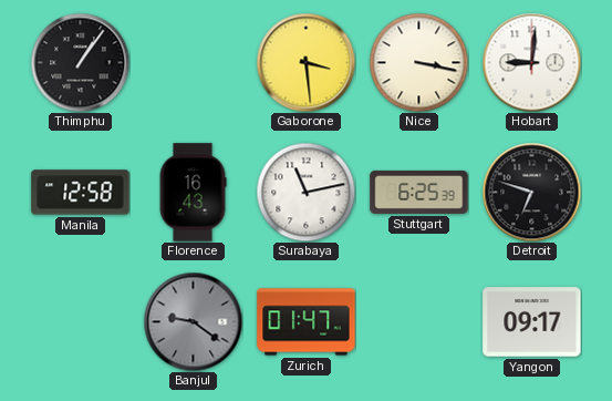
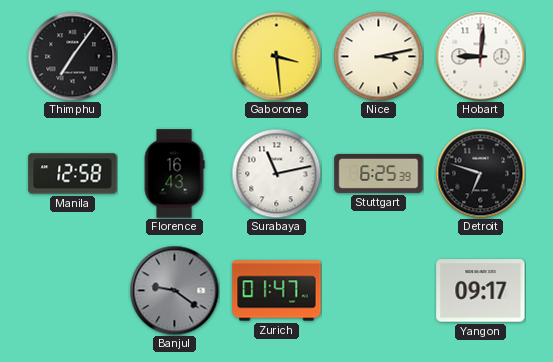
Thimphu: 1:06 -> 7:06
Nice: 3:17 -> 3:13
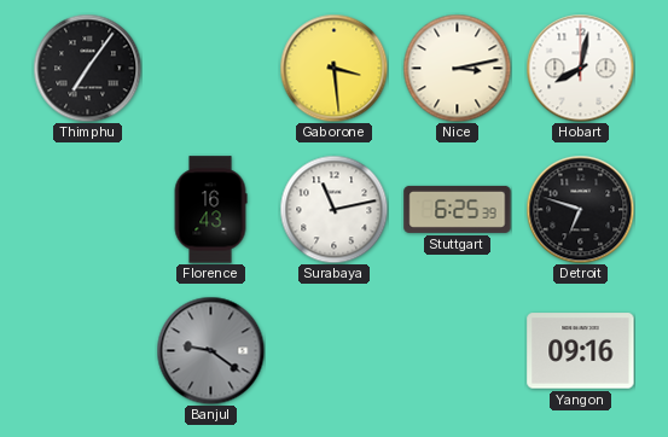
Hobart: 9:01 -> 8:02
Manila: 12:58 -> none
Zurich: 01:47 -> none
Yangon: 09:17 -> 09:16
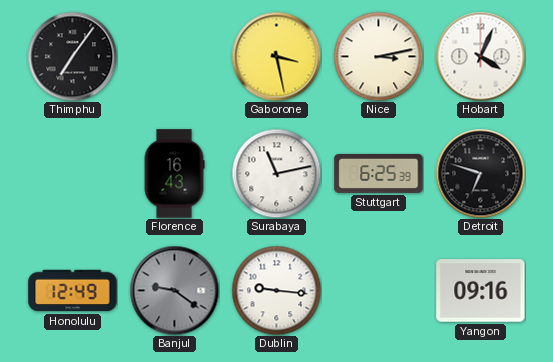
Gaborone: 3:29 -> 3:28
Hobart: 8:02 -> 4:04
Honolulu: none -> 12:49
Dublin: none -> 9:16
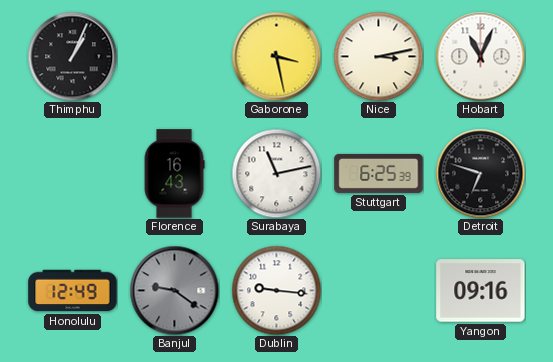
Thimphu: 7:06 -> 1:04
Hobart: 4:04 -> 11:04
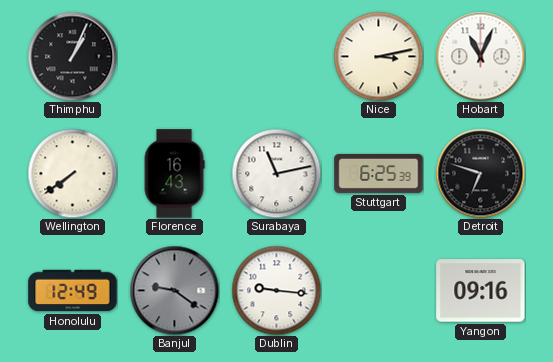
Gaborone: 3:28 -> none
Wellington: none -> 7:39
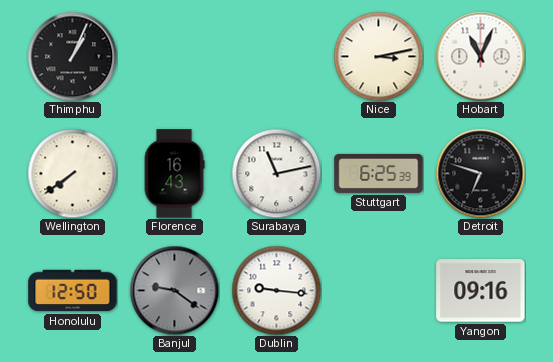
Honolulu: 12:49 -> 12:50
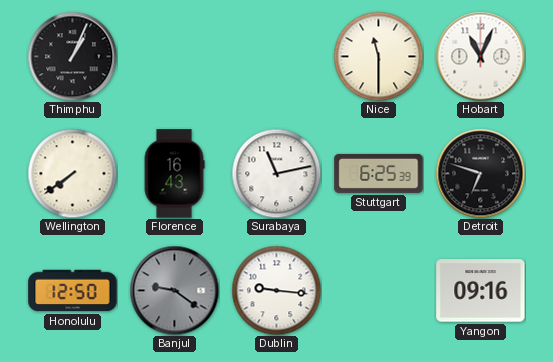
Nice: 3:13 -> 11:30
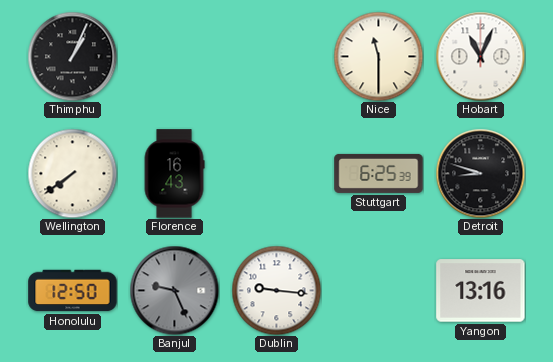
Surabaya: 11:13 -> none
Detroit: 6:48 -> 8:48
Banjul: 9:21 -> 9:26
Yangon: 09:16 -> 13:16
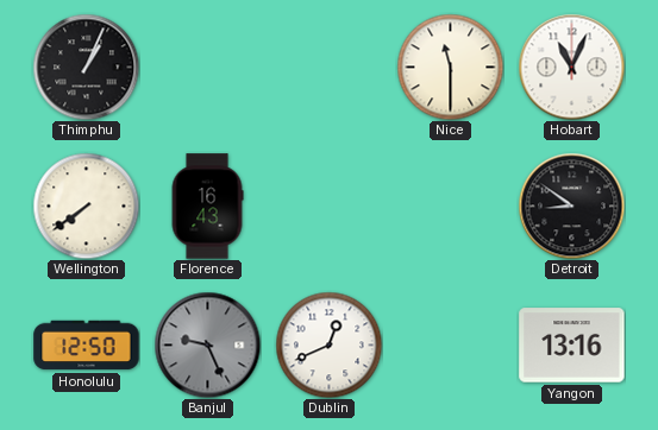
Stuttgart: 6:25 -> none
Detroit: 8:48 -> 8:51
Dublin: 9:16 -> 12:41
